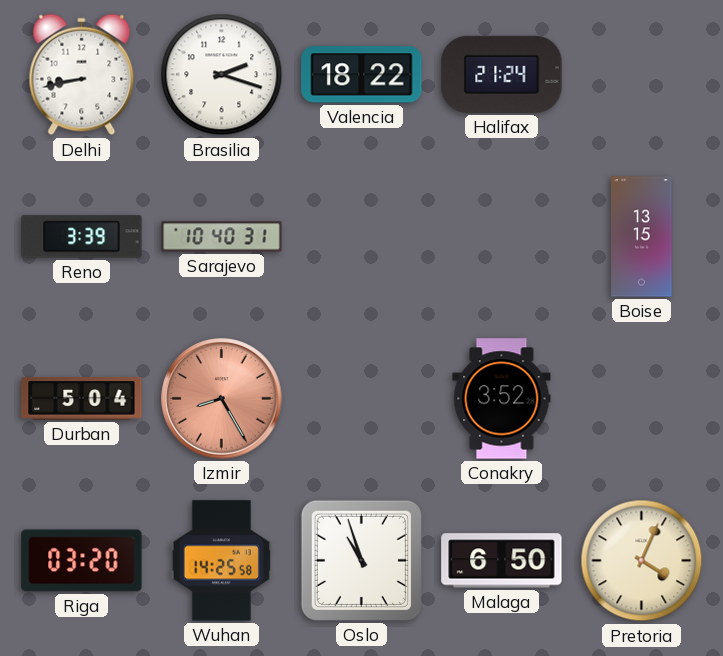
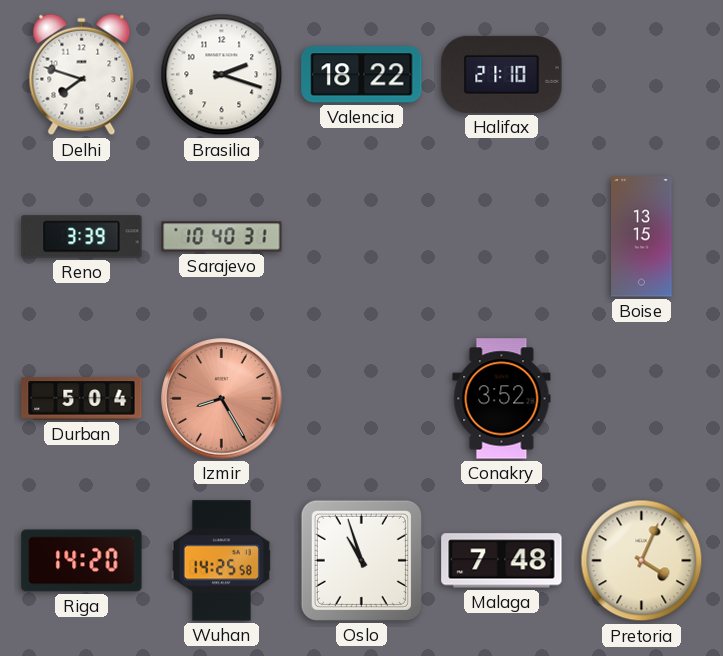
Delhi: 8:43 -> 7:48
Halifax: 21:24 -> 21:10
Riga: 03:20 -> 14:20
Malaga: 6:50 -> 7:48
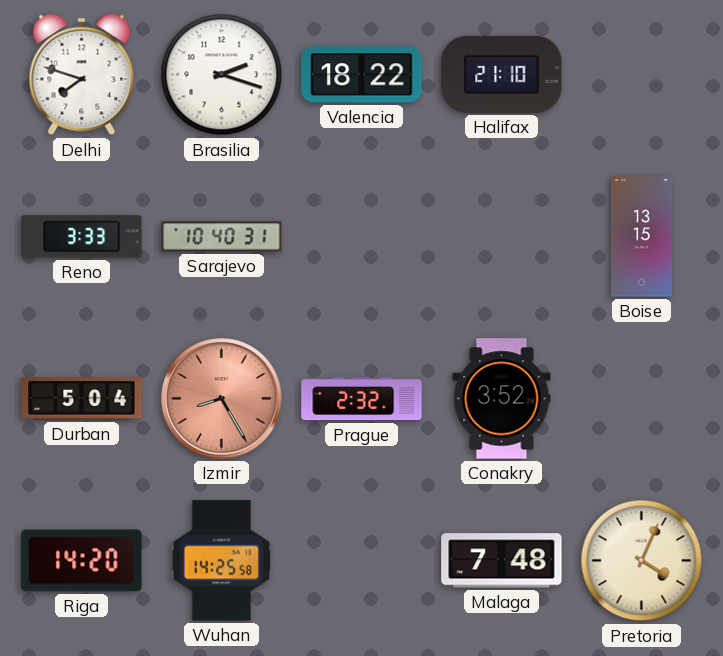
Reno: 3:39 -> 3:33
Prague: none -> 2:32
Oslo: 10:57 -> none
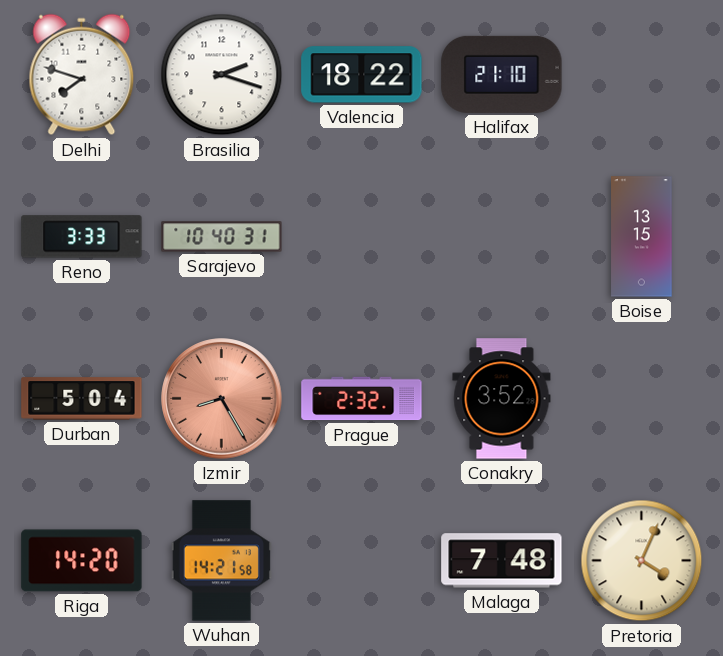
Wuhan: 14:25 -> 14:21
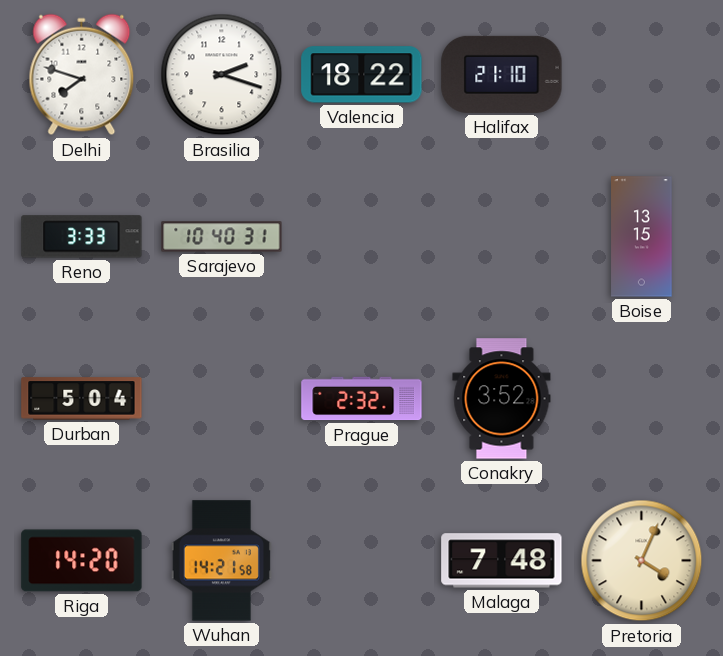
Izmir: 8:25 -> none
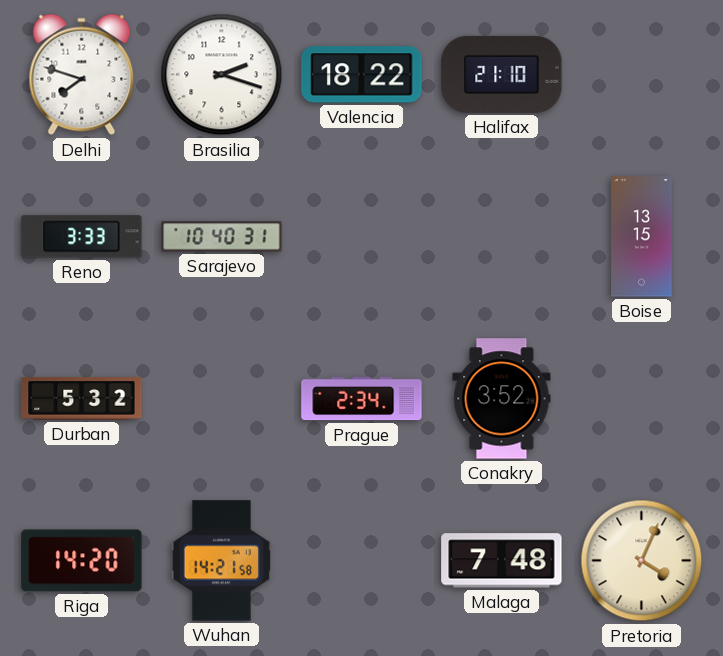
Durban: 5:04 -> 5:32
Prague: 2:32 -> 2:34
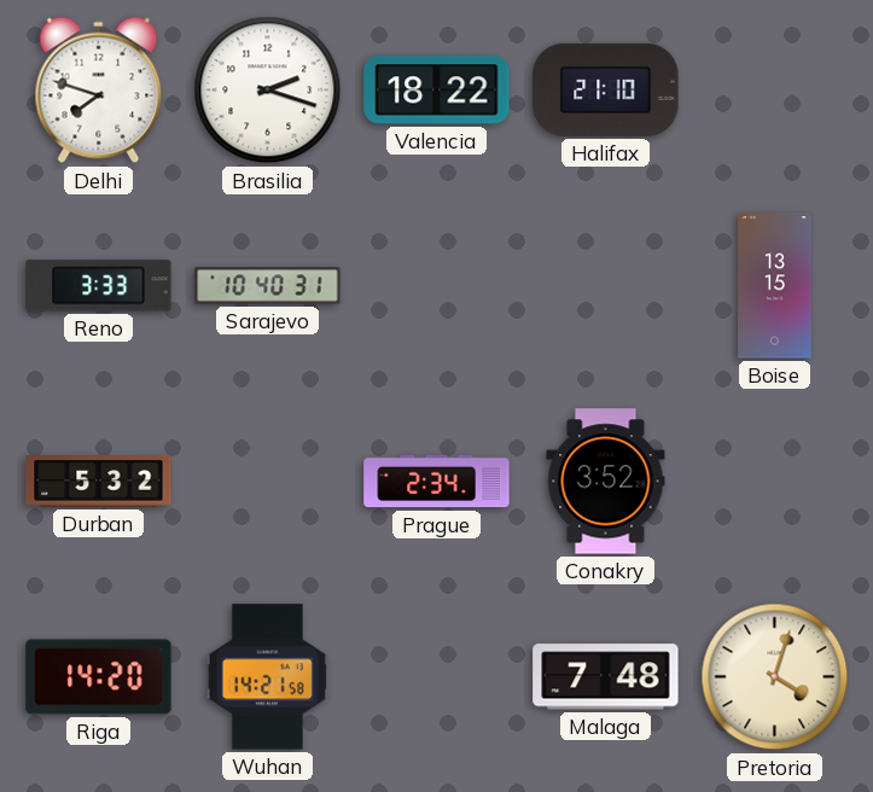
Pretoria: 4:04 -> 4:03
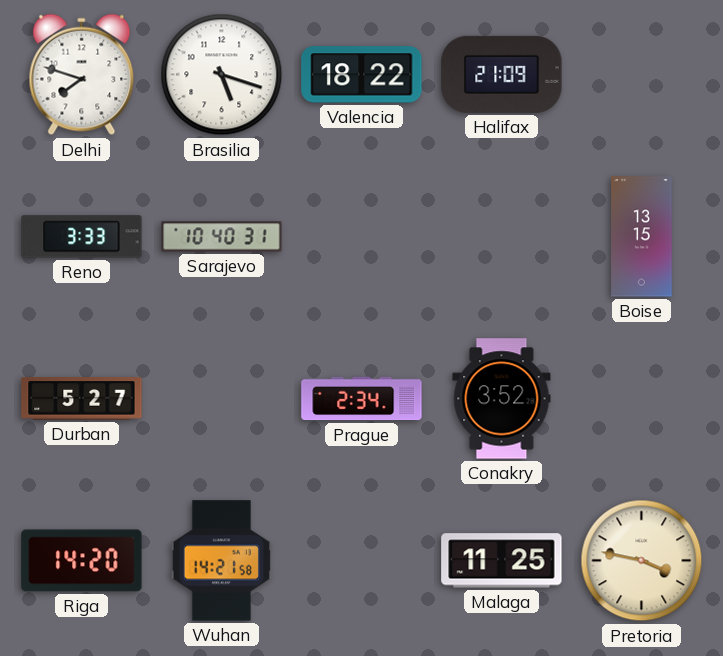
Brasilia: 2:18 -> 5:18
Halifax: 21:10 -> 21:09
Durban: 5:32 -> 5:27
Malaga: 7:48 -> 11:25
Pretoria: 4:03 -> 3:47
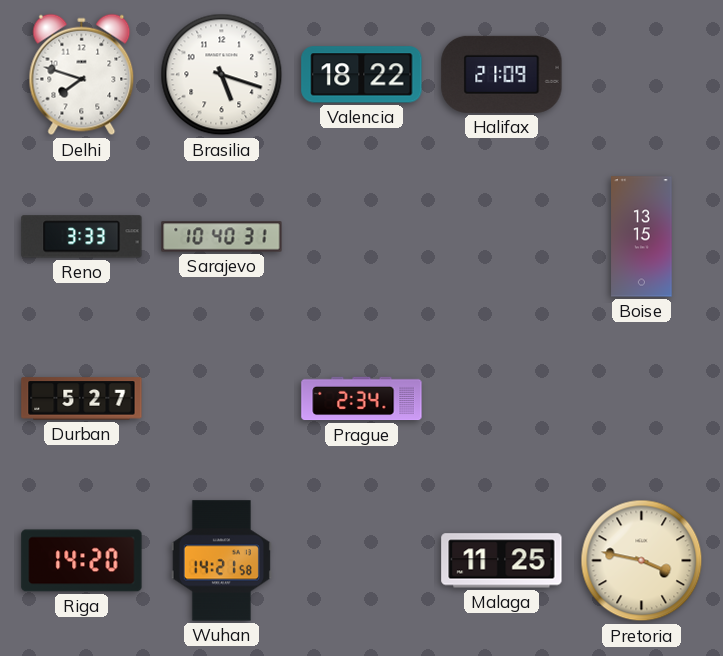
Conakry: 3:52 -> none
